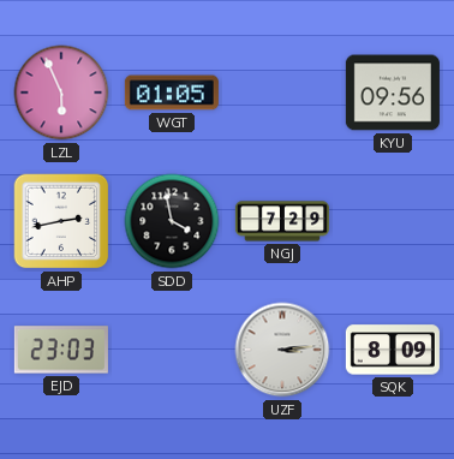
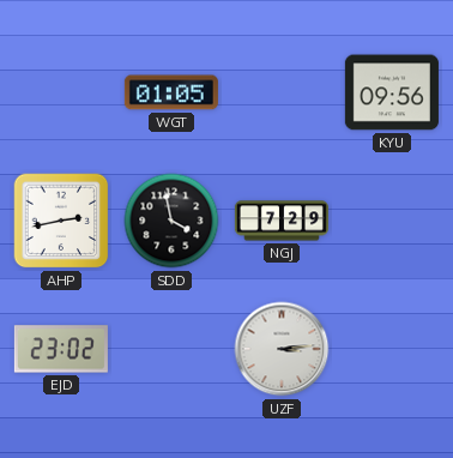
LZL: 5:56 -> none
EJD: 23:03 -> 23:02
SQK: 8:09 -> none
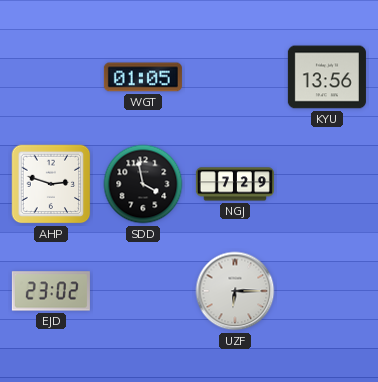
KYU: 09:56 -> 13:56
AHP: 2:43 -> 2:48
UZF: 3:14 -> 6:15
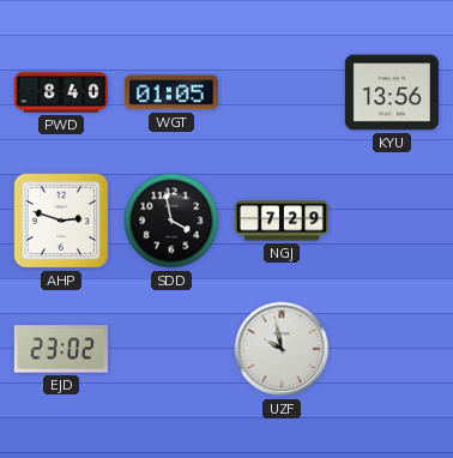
PWD: none -> 8:40
UZF: 6:15 -> 9:58
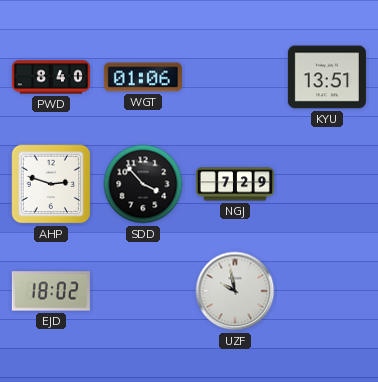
WGT: 01:05 -> 01:06
KYU: 13:56 -> 13:51
SDD: 3:58 -> 3:53
EJD: 23:02 -> 18:02
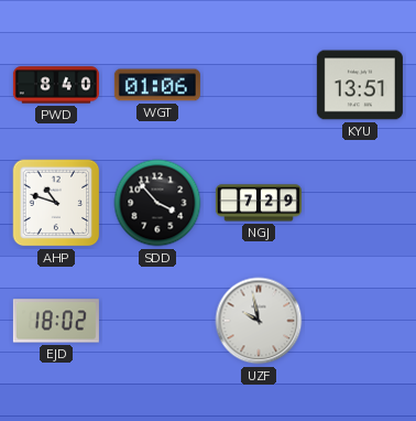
AHP: 2:48 -> 10:48
